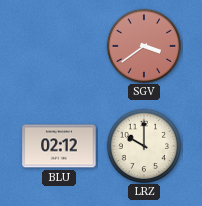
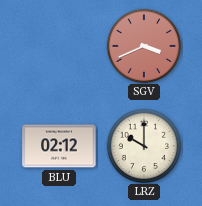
SGV: 3:39 -> 3:41
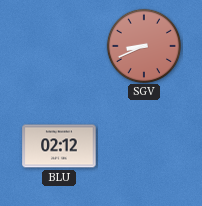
SGV: 3:41 -> 8:41
LRZ: 10:00 -> none
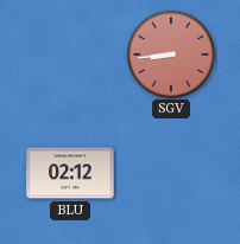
SGV: 8:41 -> 8:44
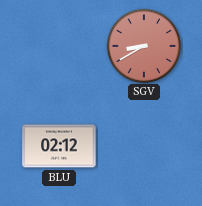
SGV: 8:44 -> 8:40
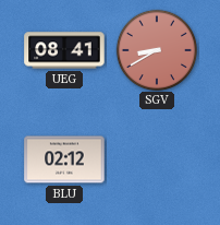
UEG: none -> 08:41
